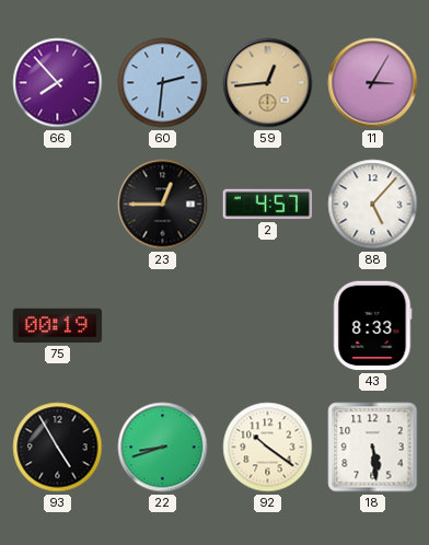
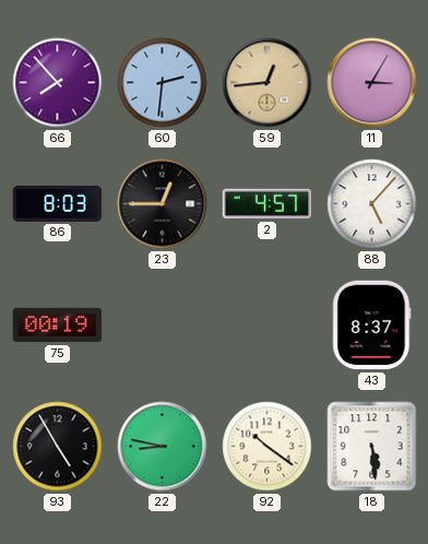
86: none -> 8:03
43: 8:33 -> 8:37
22: 8:42 -> 8:47
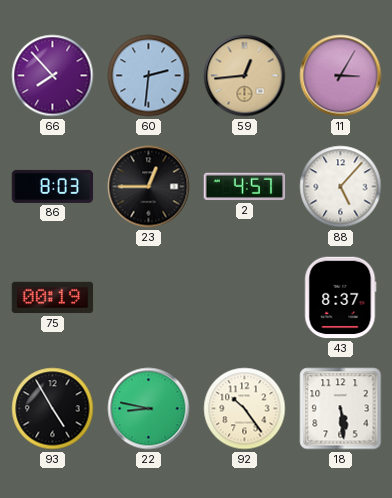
92: 10:21 -> 10:24
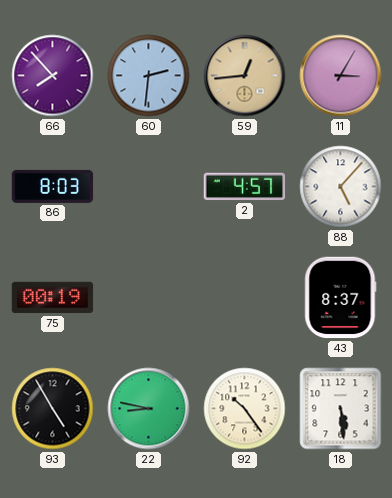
23: 12:45 -> none
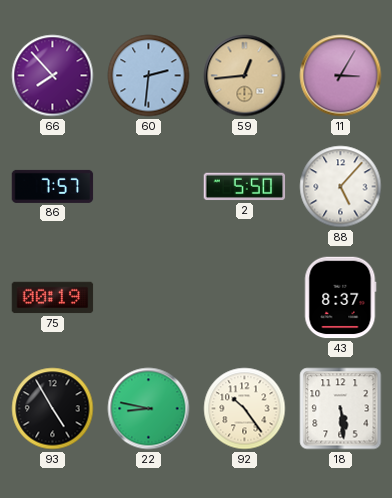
86: 8:03 -> 7:57
2: 4:57 -> 5:50
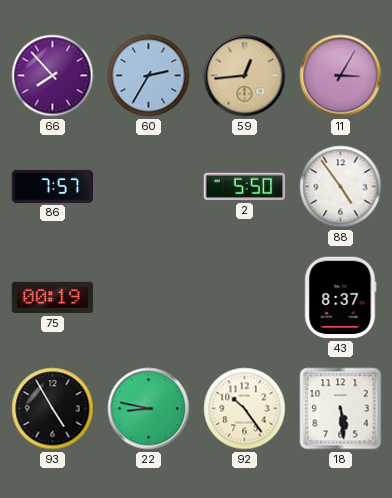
60: 2:31 -> 2:35
88: 5:07 -> 4:54
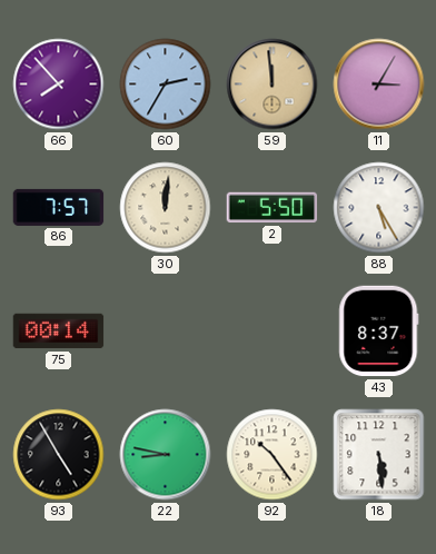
59: 12:44 -> 11:59
30: none -> 12:01
88: 4:54 -> 5:25
75: 00:19 -> 00:14
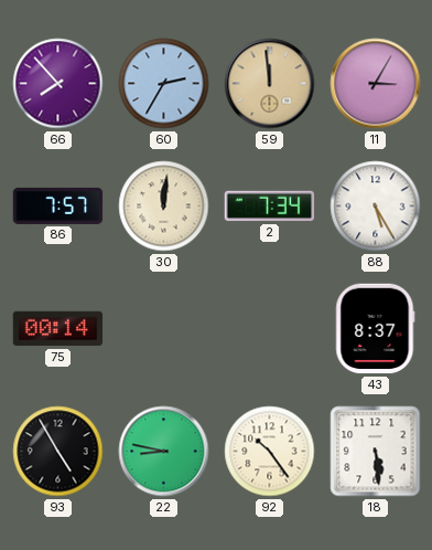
2: 5:50 -> 7:34
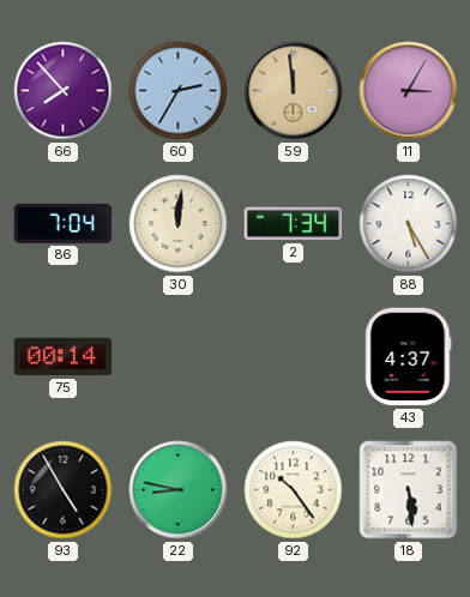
86: 7:57 -> 7:04
43: 8:37 -> 4:37
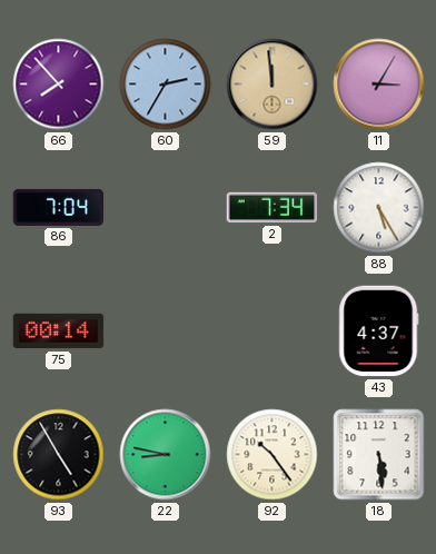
30: 12:01 -> none
